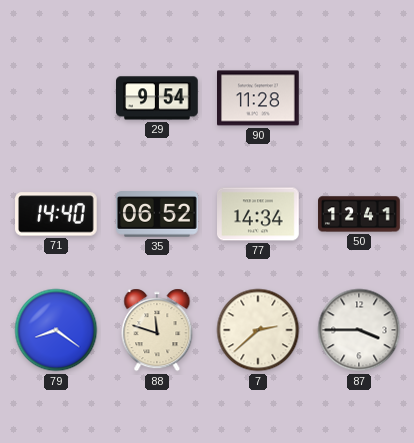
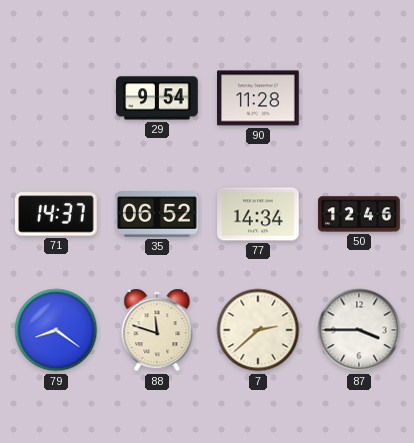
71: 14:40 -> 14:37
50: 12:41 -> 12:46
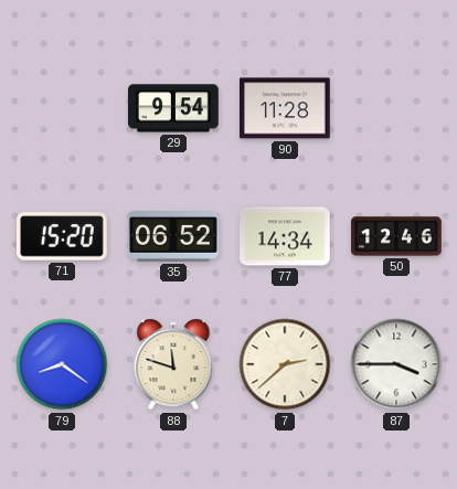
71: 14:37 -> 15:20
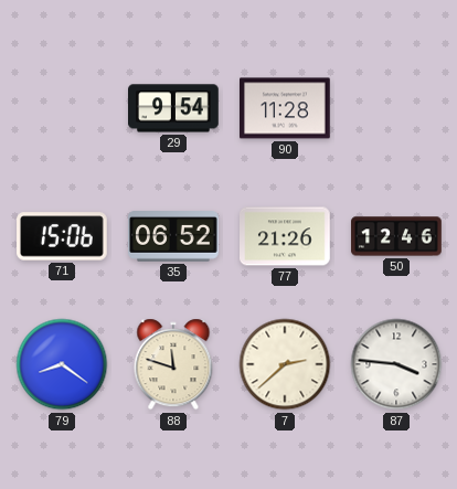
71: 15:20 -> 15:06
77: 14:34 -> 21:26
87: 3:45 -> 3:46
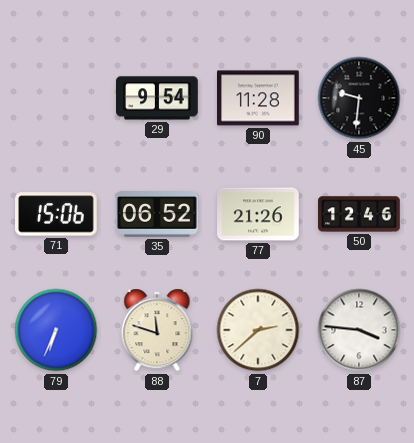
45: none -> 9:31
79: 8:21 -> 6:34
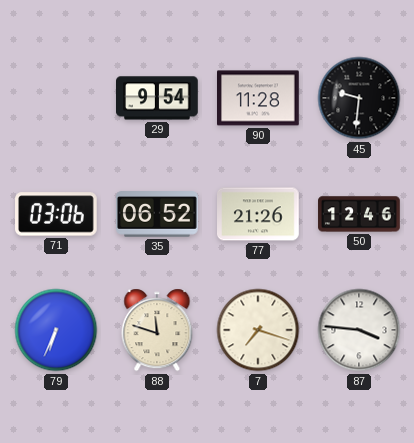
71: 15:06 -> 03:06
7: 2:38 -> 7:18
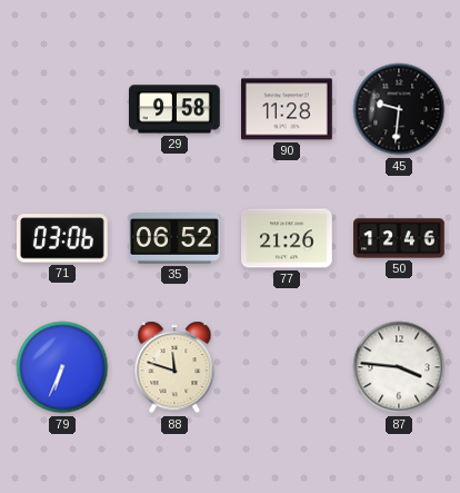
29: 9:54 -> 9:58
7: 7:18 -> none
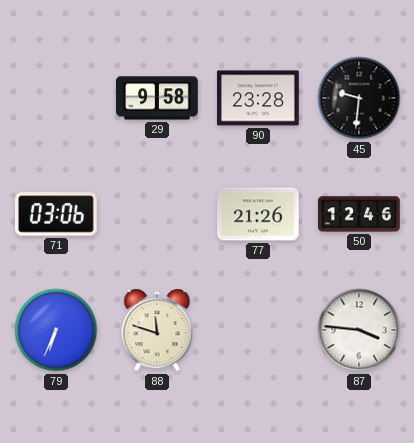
90: 11:28 -> 23:28
35: 06:52 -> none
